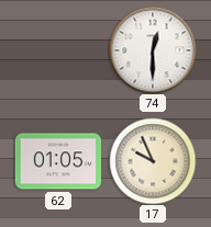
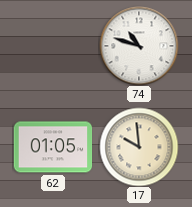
74: 12:30 -> 10:48
17: 9:56 -> 9:59
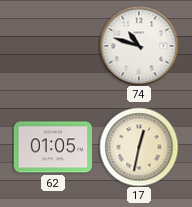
17: 9:59 -> 12:32
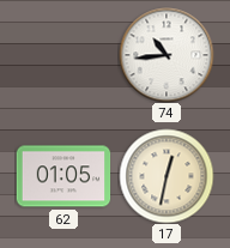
74: 10:48 -> 10:44
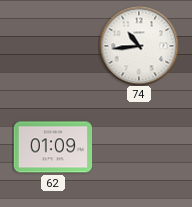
62: 01:05 -> 01:09
17: 12:32 -> none
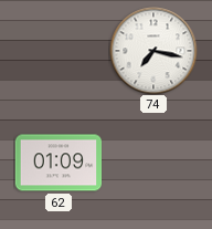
74: 10:44 -> 7:17
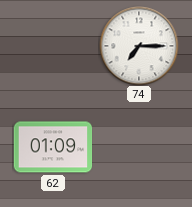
74: 7:17 -> 7:15
